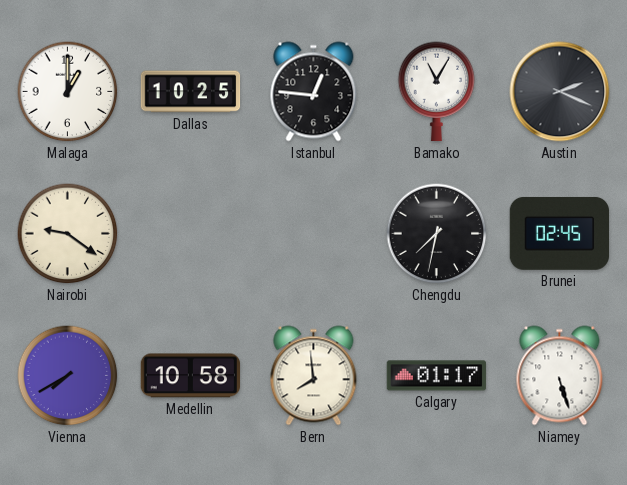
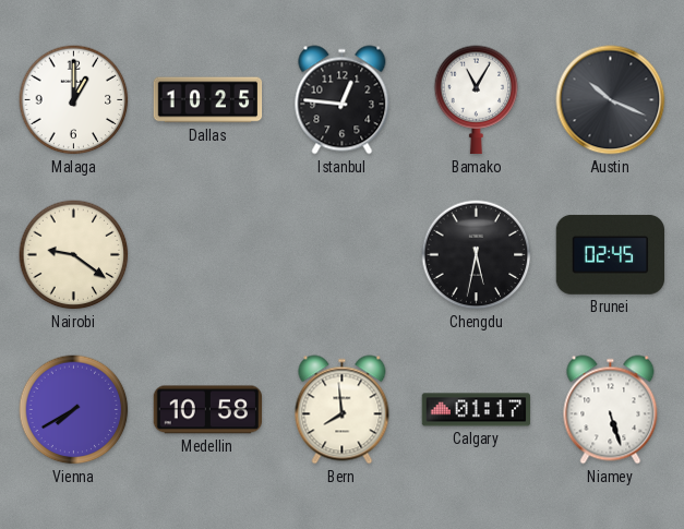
Austin: 2:19 -> 10:19
Chengdu: 7:32 -> 5:32
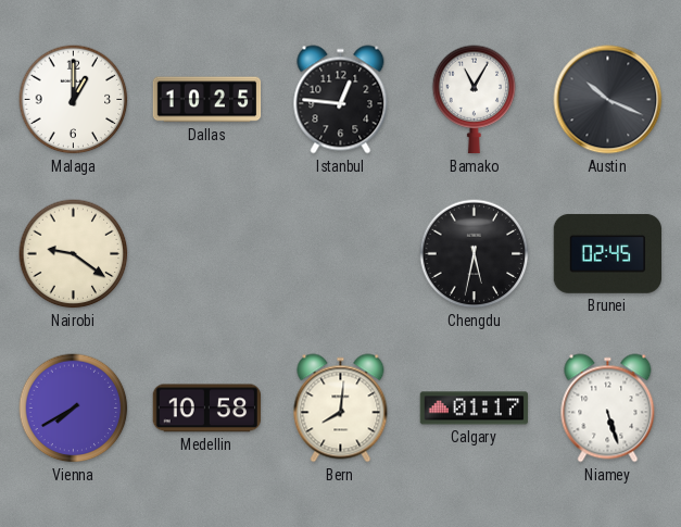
Bern: 7:59 -> 8:01
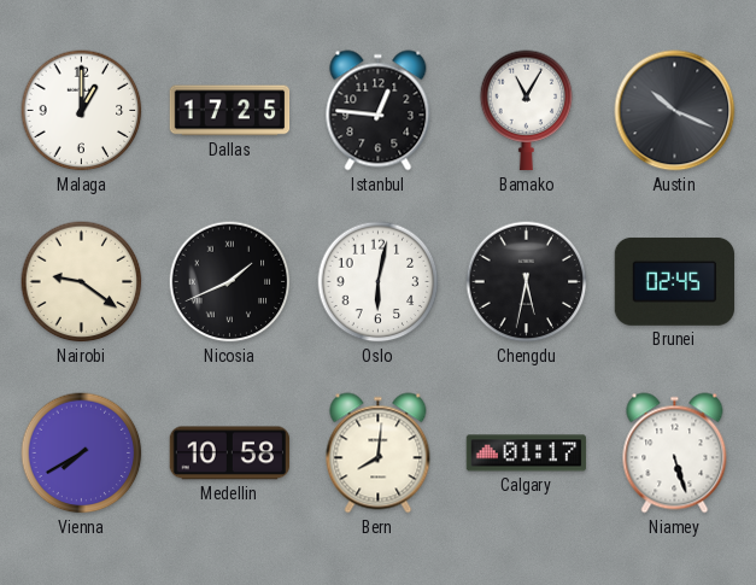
Dallas: 10:25 -> 17:25
Nicosia: none -> 1:41
Oslo: none -> 6:02
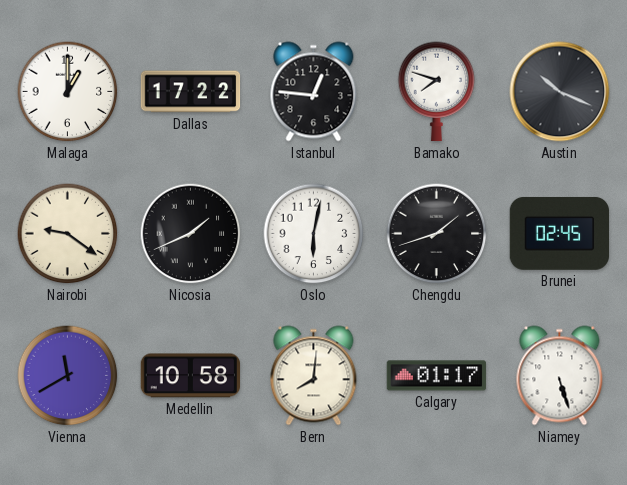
Dallas: 17:25 -> 17:22
Bamako: 11:05 -> 7:48
Chengdu: 5:32 -> 1:42
Vienna: 7:40 -> 11:40
